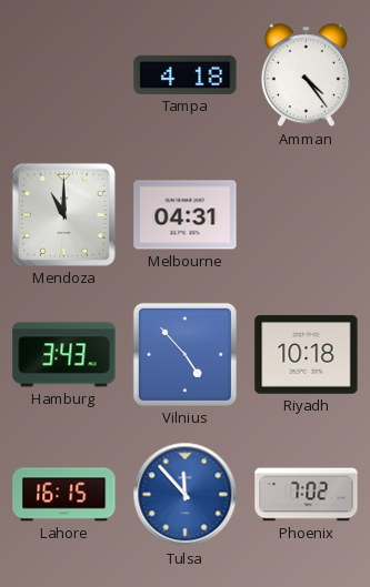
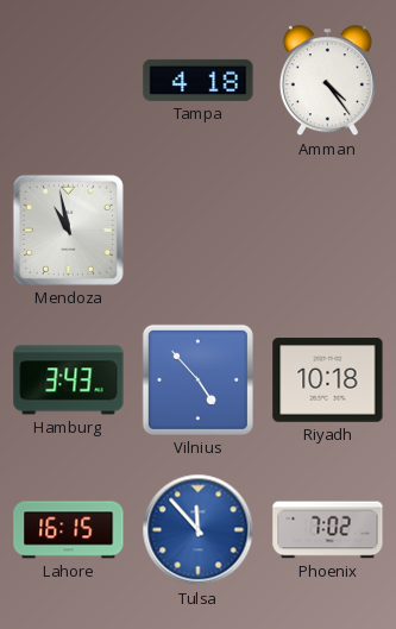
Mendoza: 11:00 -> 10:58
Melbourne: 04:31 -> none
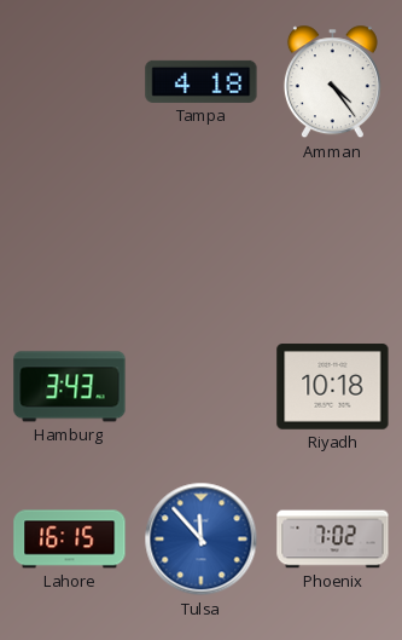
Mendoza: 10:58 -> none
Vilnius: 4:53 -> none
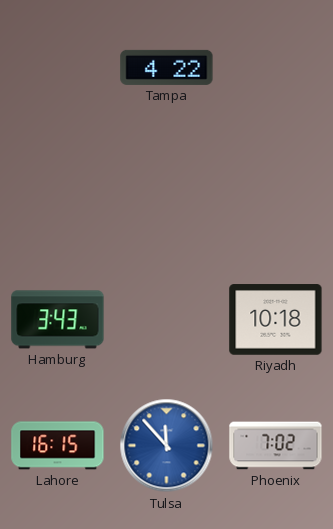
Tampa: 4:18 -> 4:22
Amman: 4:24 -> none
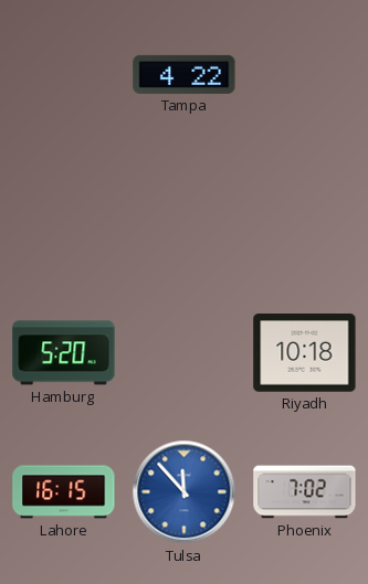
Hamburg: 3:43 -> 5:20
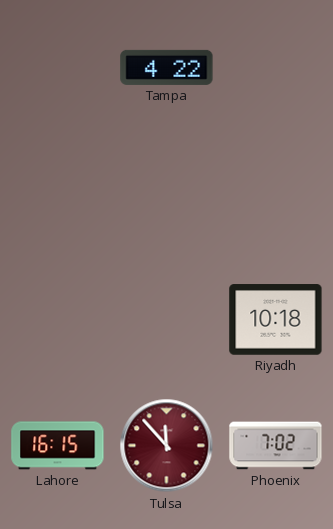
Hamburg: 5:20 -> none
Tulsa dial: blue -> burgundy
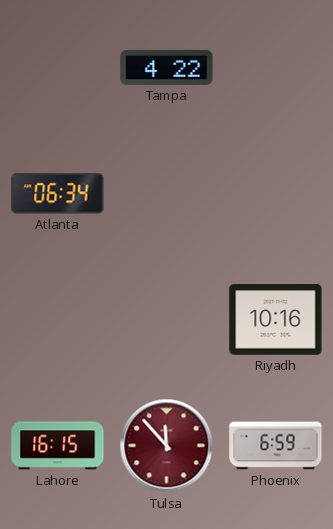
Atlanta: none -> 06:34
Riyadh: 10:18 -> 10:16
Phoenix: 7:02 -> 6:59
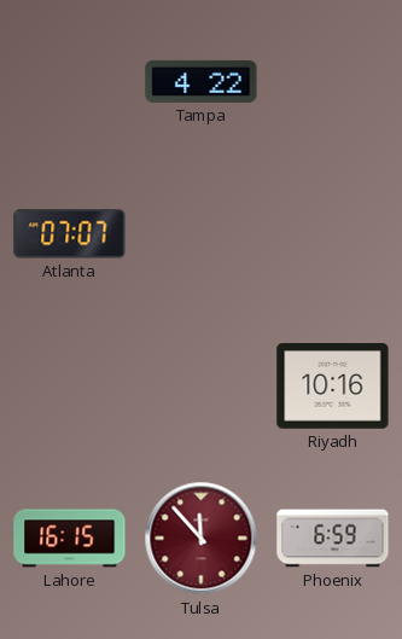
Atlanta: 06:34 -> 07:07
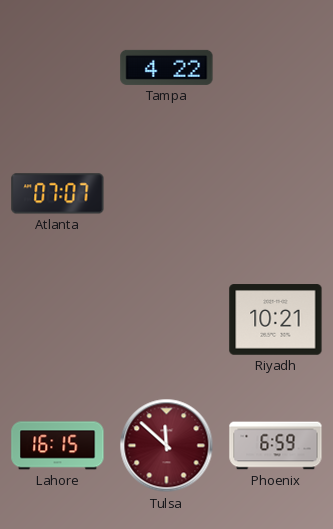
Riyadh: 10:16 -> 10:21
Tulsa: 11:53 -> 11:52
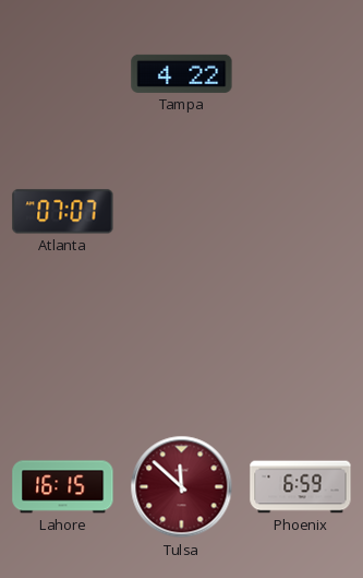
Riyadh: 10:21 -> none
